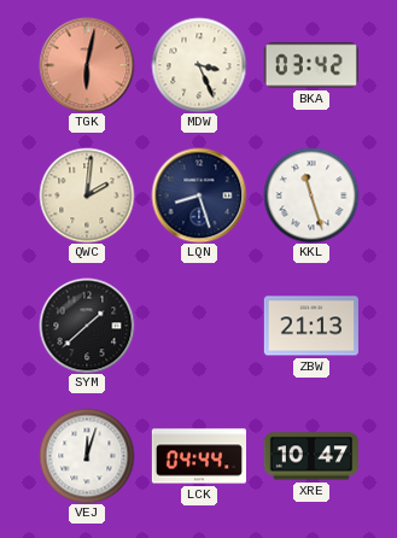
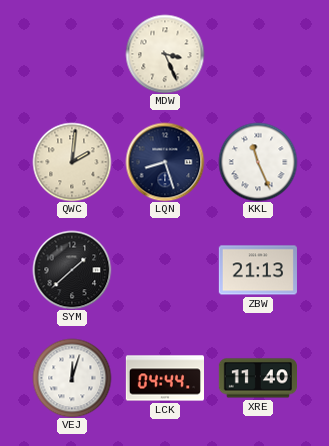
TGK: 6:02 -> none
BKA: 03:42 -> none
KKL: 11:27 -> 11:26
XRE: 10:47 -> 11:40
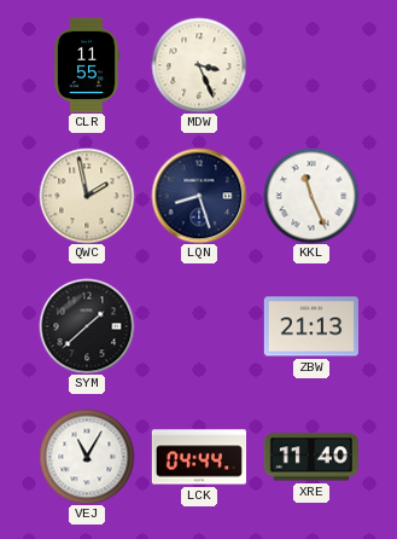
CLR: none -> 11:55
QWC: 2:01 -> 1:58
VEJ: 12:03 -> 11:05
